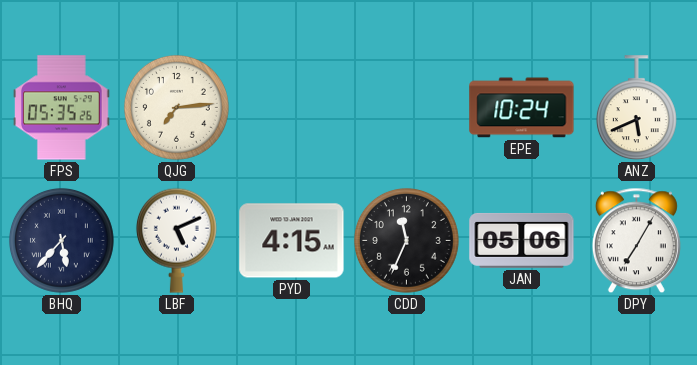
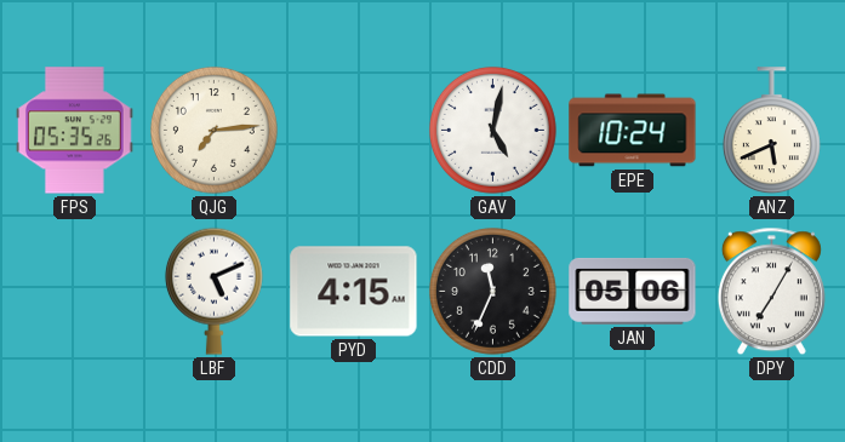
GAV: none -> 5:02
BHQ: 5:37 -> none
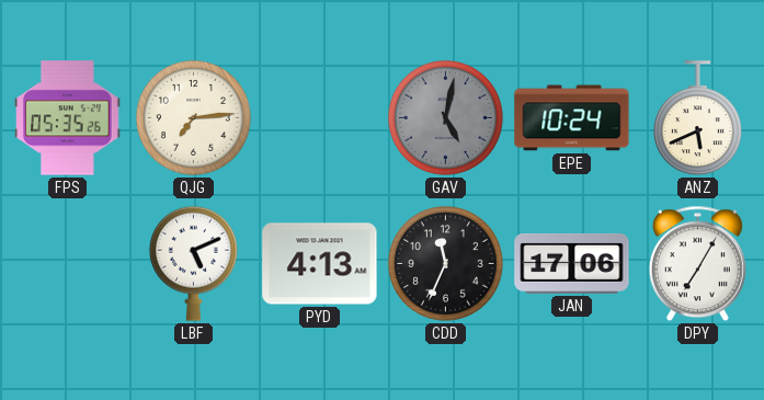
GAV dial: white -> grey
PYD: 4:15 -> 4:13
JAN: 05:06 -> 17:06
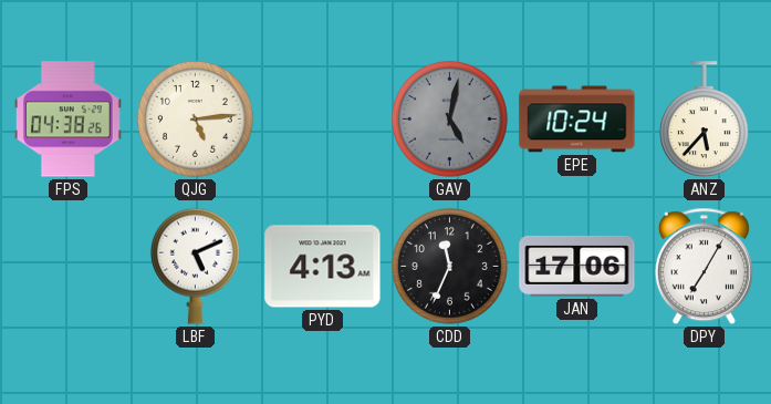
FPS: 05:35 -> 04:38
QJG: 7:14 -> 5:14
ANZ: 5:41 -> 5:37
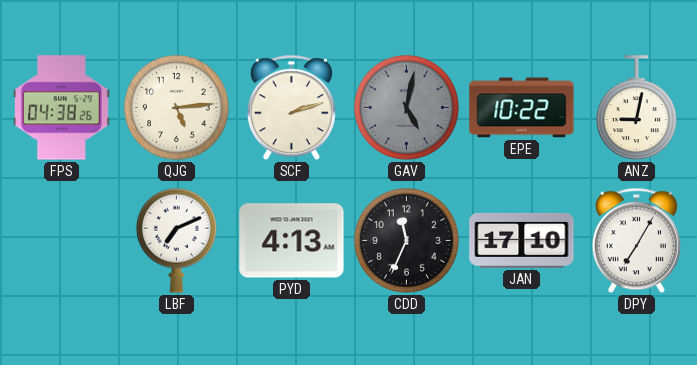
SCF: none -> 2:12
EPE: 10:24 -> 10:22
ANZ: 5:37 -> 9:02
LBF: 5:11 -> 7:11
JAN: 17:06 -> 17:10
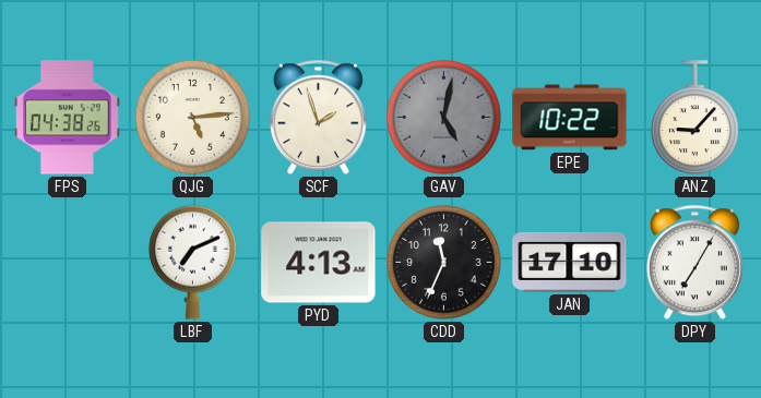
SCF: 2:12 -> 1:57
ANZ: 9:02 -> 9:07
